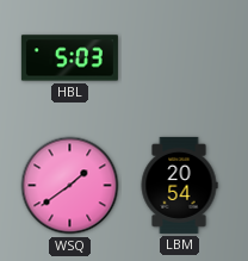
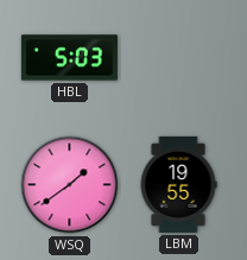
LBM: 20:54 -> 19:55
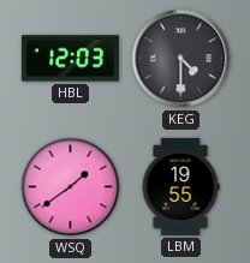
HBL: 5:03 -> 12:03
KEG: none -> 4:30
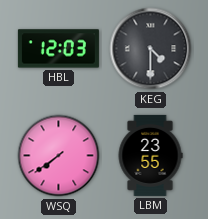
WSQ: 1:39 -> 7:39
LBM: 19:55 -> 23:55
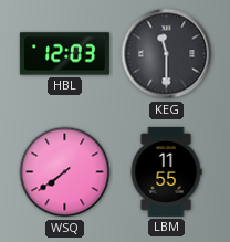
KEG: 4:30 -> 11:30
LBM: 23:55 -> 11:55
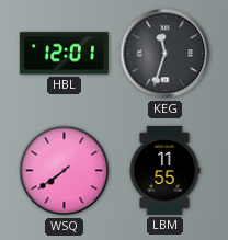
HBL: 12:03 -> 12:01
KEG: 11:30 -> 11:33
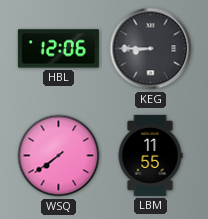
HBL: 12:01 -> 12:06
KEG: 11:33 -> 8:45
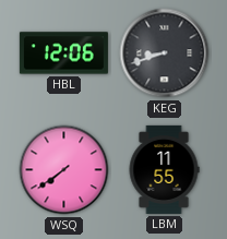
KEG: 8:45 -> 8:42
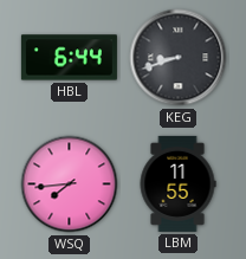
HBL: 12:06 -> 6:44
WSQ: 7:39 -> 7:44
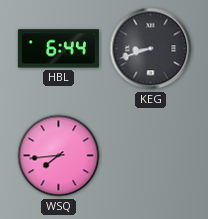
LBM: 11:55 -> none
